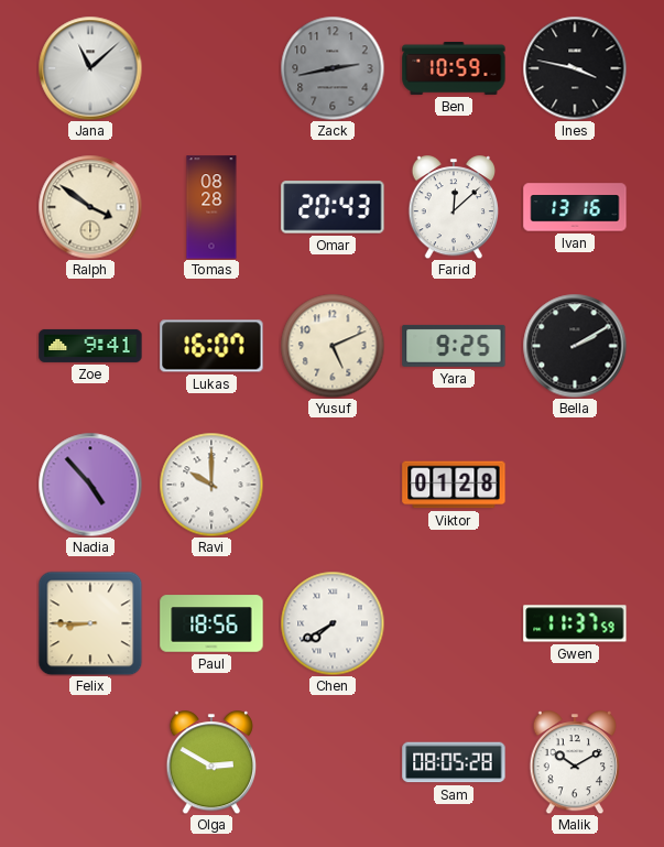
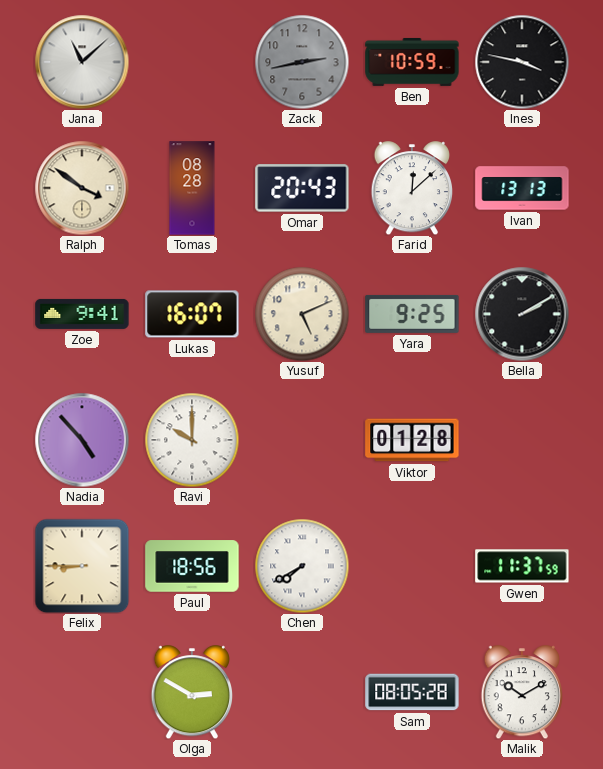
Ivan: 13:16 -> 13:13
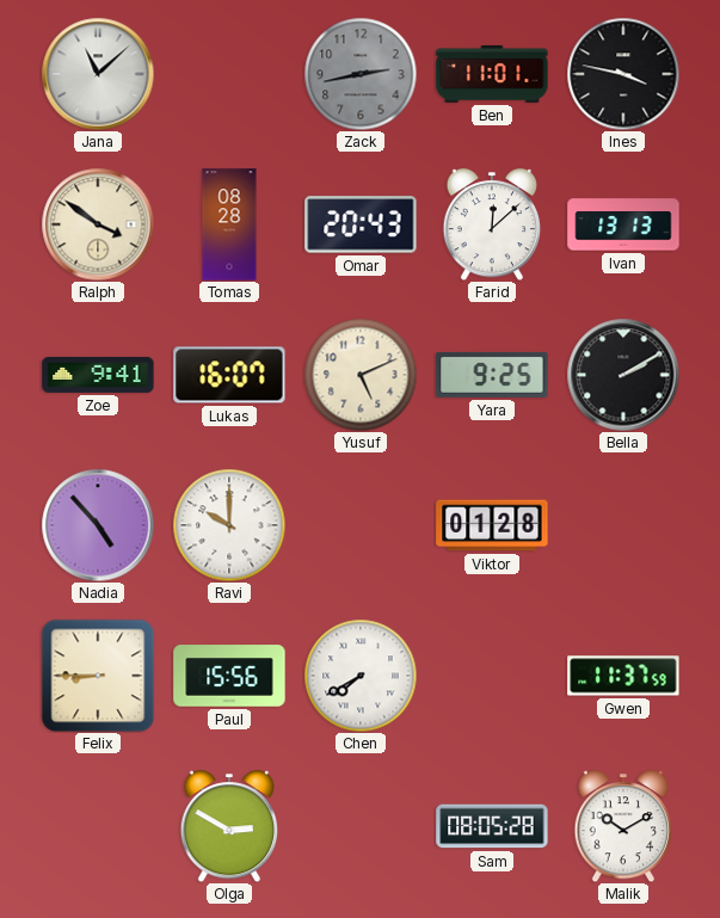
Ben: 10:59 -> 11:01
Paul: 18:56 -> 15:56
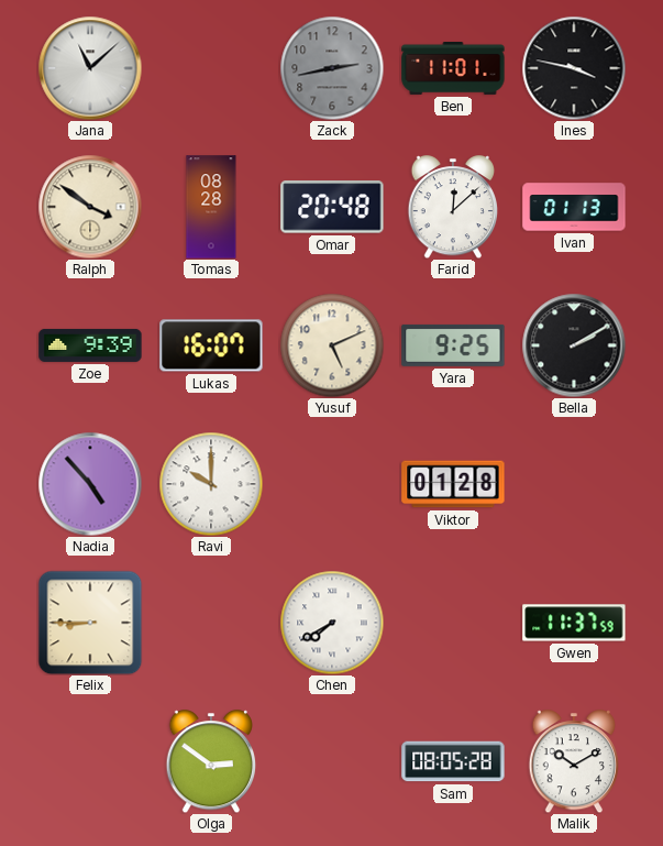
Omar: 20:43 -> 20:48
Ivan: 13:13 -> 01:13
Zoe: 9:41 -> 9:39
Paul: 15:56 -> none
Olga: 2:50 -> 2:51
